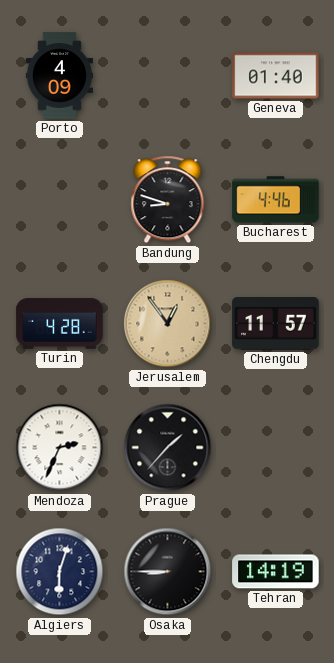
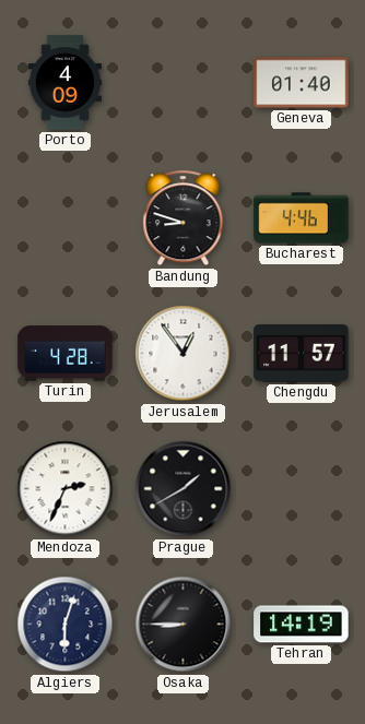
Jerusalem dial: champagne -> white
Prague: 1:37 -> 1:40
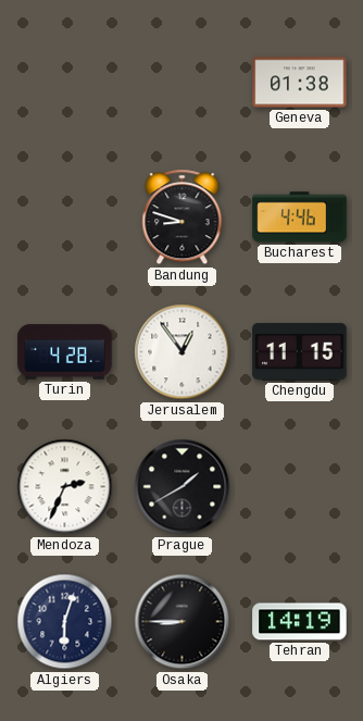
Porto: 4:09 -> none
Geneva: 01:40 -> 01:38
Chengdu: 11:57 -> 11:15
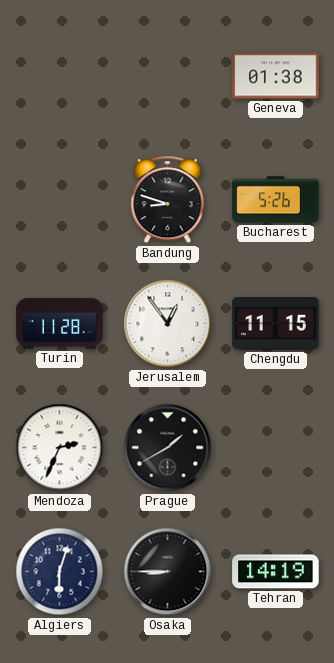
Bucharest: 4:46 -> 5:26
Turin: 4:28 -> 11:28
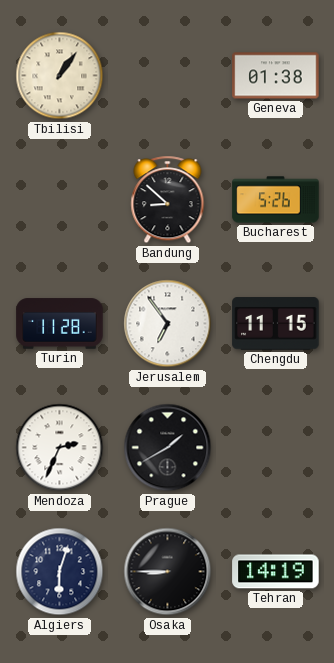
Tbilisi: none -> 1:06
Bandung: 8:48 -> 8:52
Jerusalem: 12:54 -> 6:54
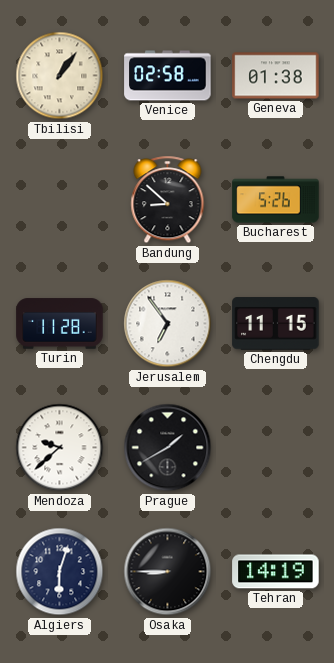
Venice: none -> 02:58
Mendoza: 2:34 -> 9:38
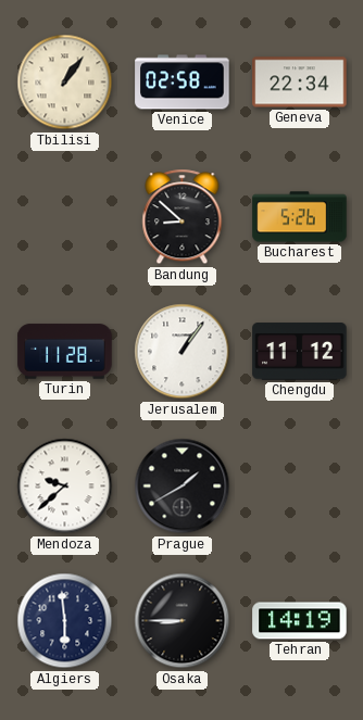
Geneva: 01:38 -> 22:34
Jerusalem: 6:54 -> 1:06
Chengdu: 11:15 -> 11:12
Algiers: 6:03 -> 5:59
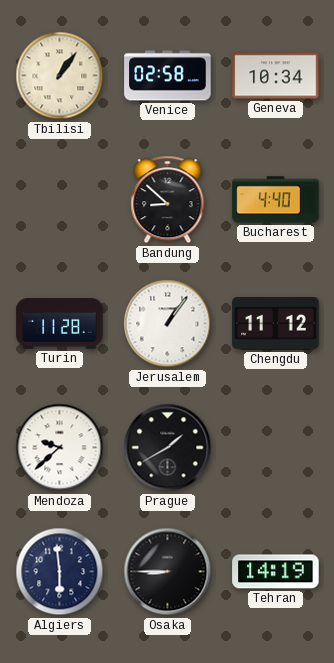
Geneva: 22:34 -> 10:34
Bucharest: 5:26 -> 4:40
